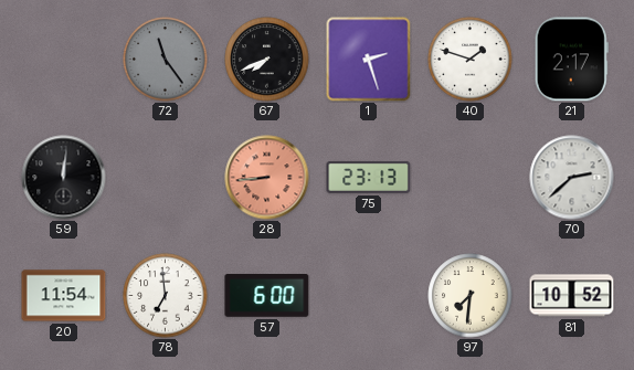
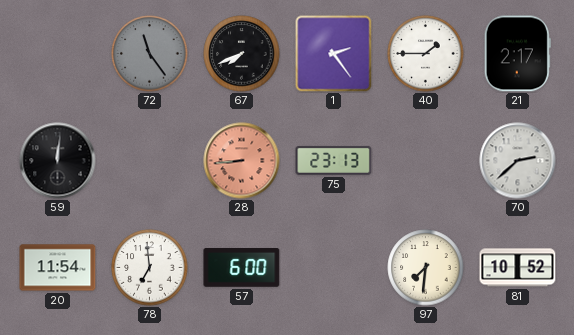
1: 2:27 -> 2:24
40: 1:48 -> 1:45
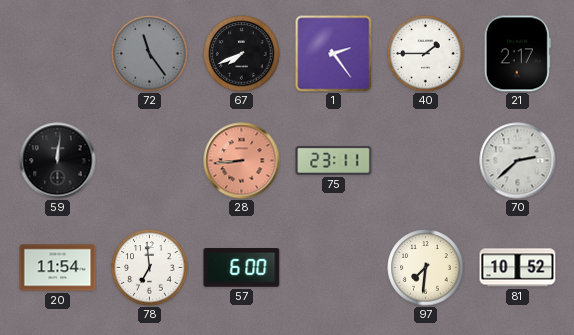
75: 23:13 -> 23:11
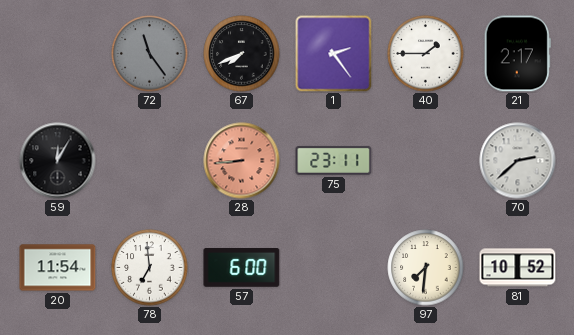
59: 12:01 -> 12:05
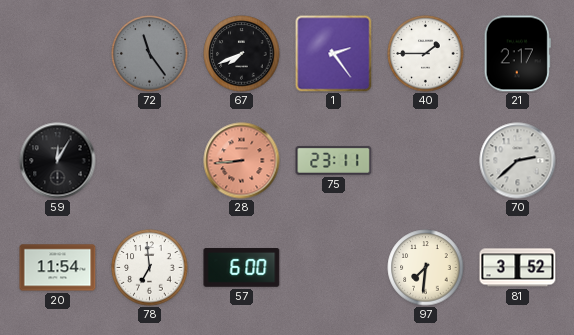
81: 10:52 -> 3:52
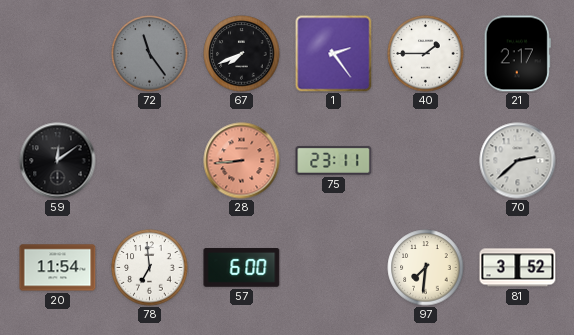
59: 12:05 -> 12:09
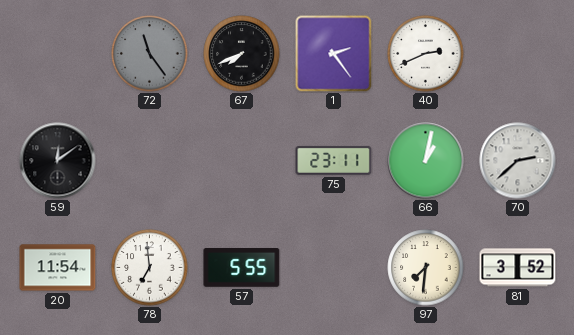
40: 1:45 -> 2:41
21: 2:17 -> none
28: 8:44 -> none
66: none -> 1:02
57: 6:00 -> 5:55
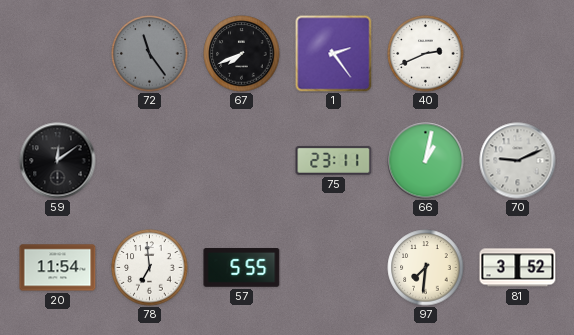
70: 2:38 -> 9:11
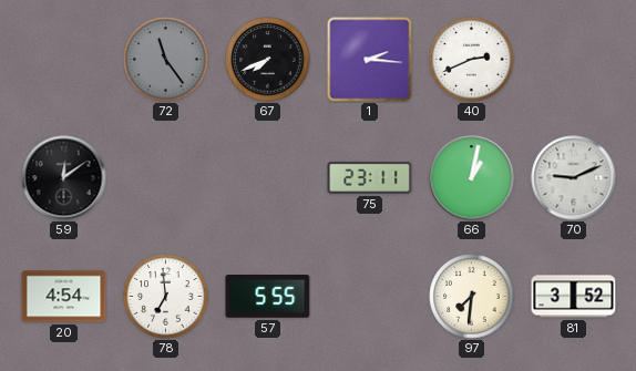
1: 2:24 -> 2:16
20: 11:54 -> 4:54
